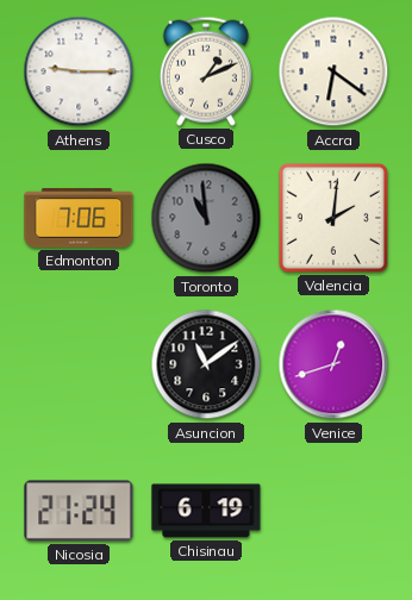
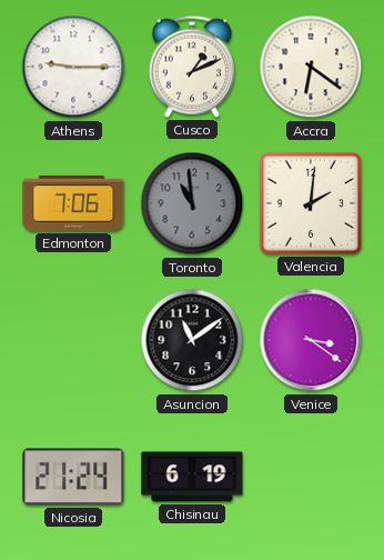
Venice: 12:42 -> 3:21
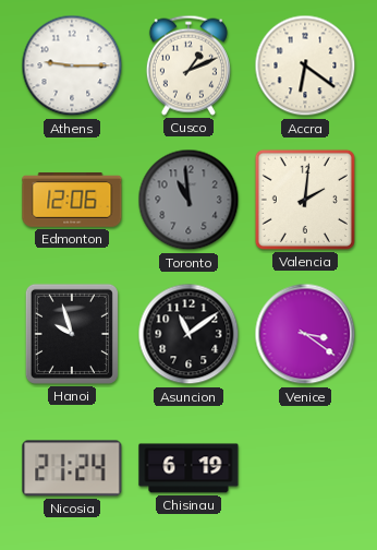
Edmonton: 7:06 -> 12:06
Hanoi: none -> 9:57
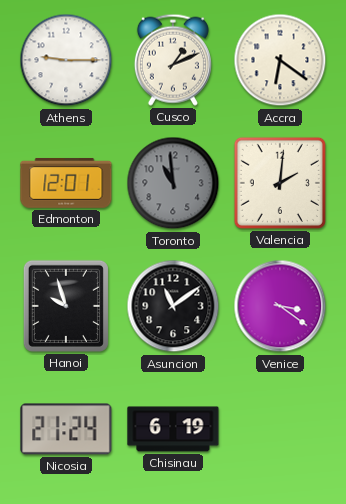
Edmonton: 12:06 -> 12:01
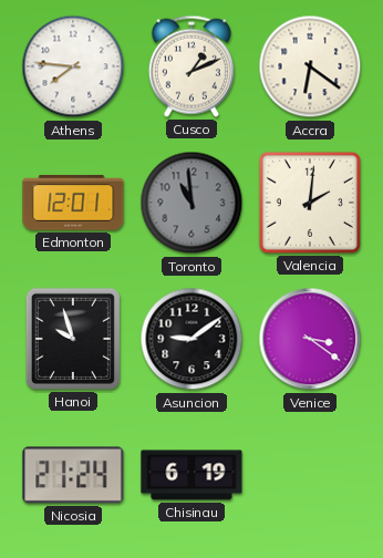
Athens: 9:15 -> 7:46
Asuncion: 11:09 -> 9:09
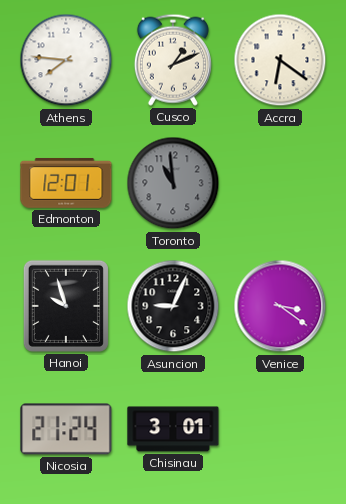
Valencia: 2:01 -> none
Asuncion: 9:09 -> 9:04
Chisinau: 6:19 -> 3:01
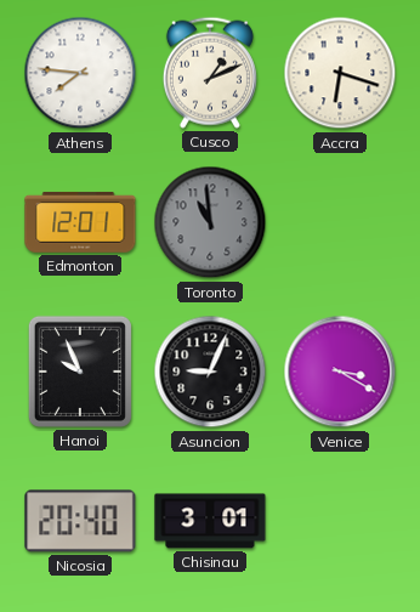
Accra: 6:21 -> 6:18
Hanoi: 9:57 -> 9:56
Venice: 3:21 -> 3:20
Nicosia: 21:24 -> 20:40
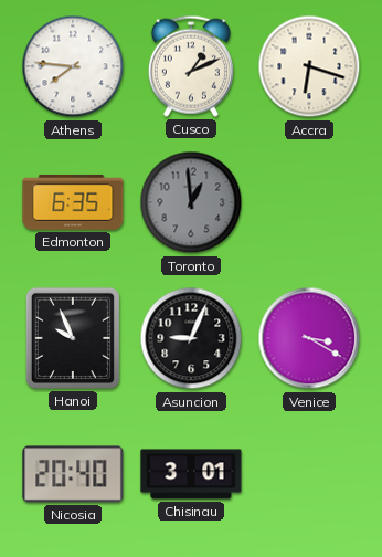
Edmonton: 12:01 -> 6:35
Toronto: 10:59 -> 12:59
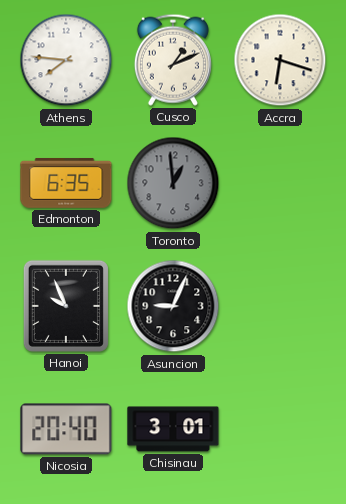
Venice: 3:20 -> none
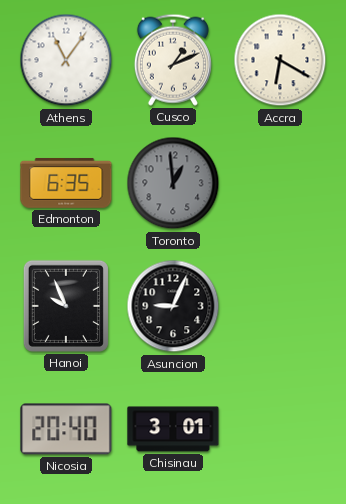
Athens: 7:46 -> 11:06
Accra: 6:18 -> 6:20
